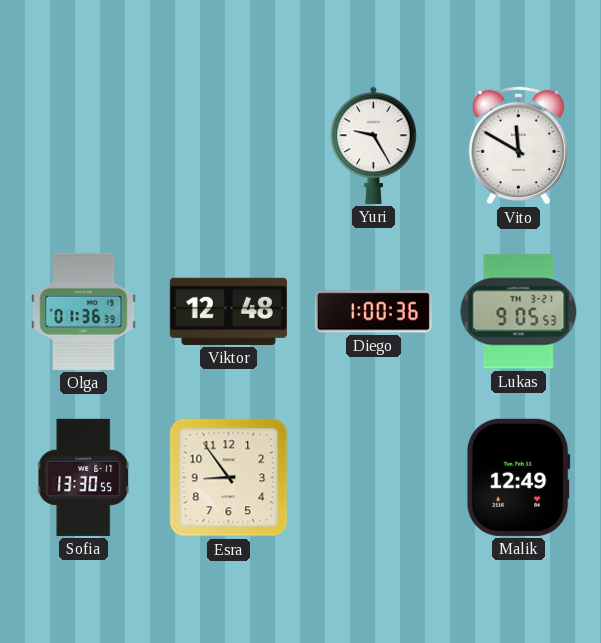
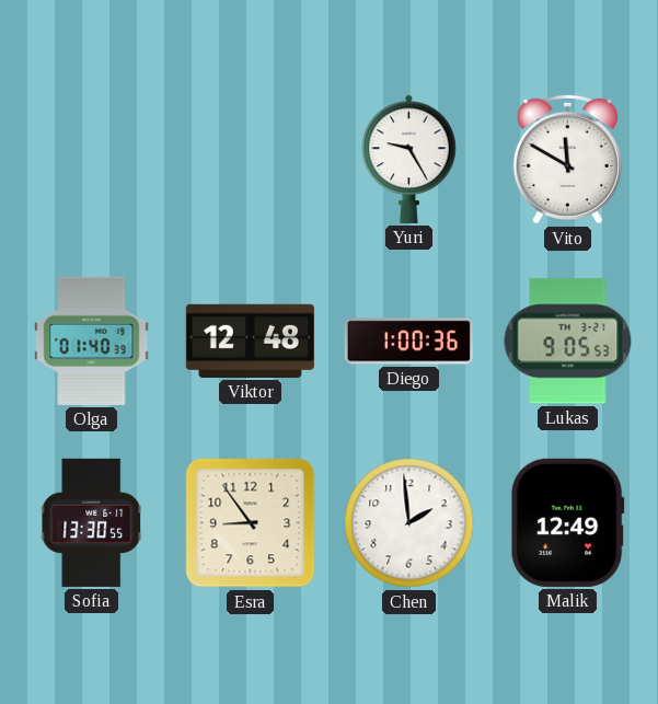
Olga: 01:36 -> 01:40
Chen: none -> 1:59
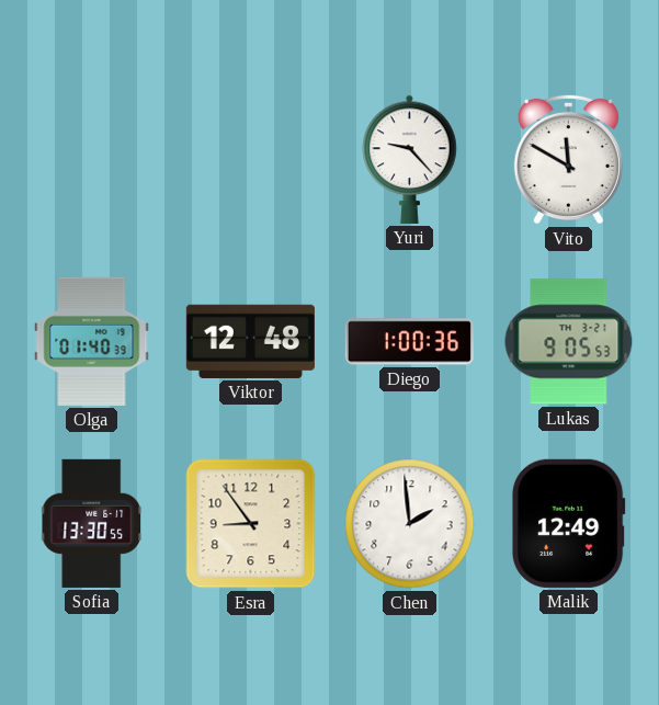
Yuri: 9:25 -> 9:23
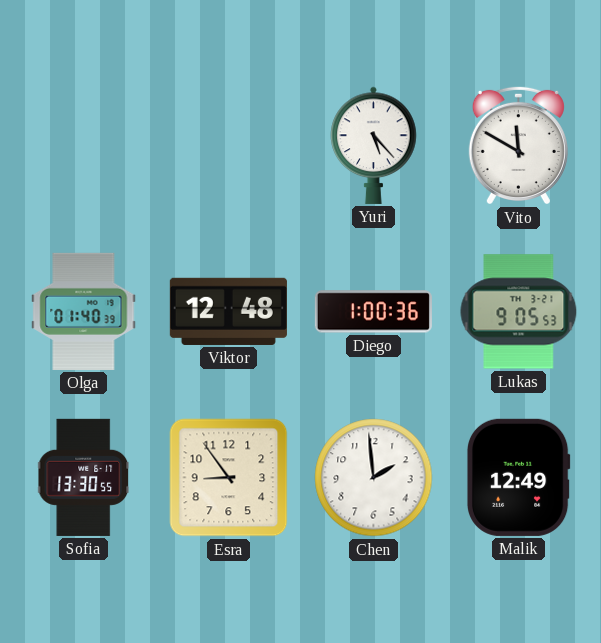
Yuri: 9:23 -> 5:23
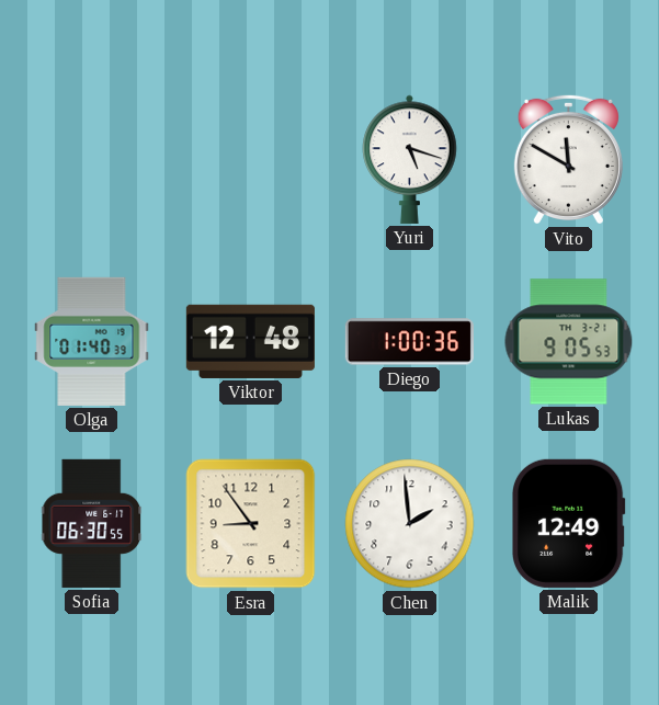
Yuri: 5:23 -> 5:18
Sofia: 13:30 -> 06:30
